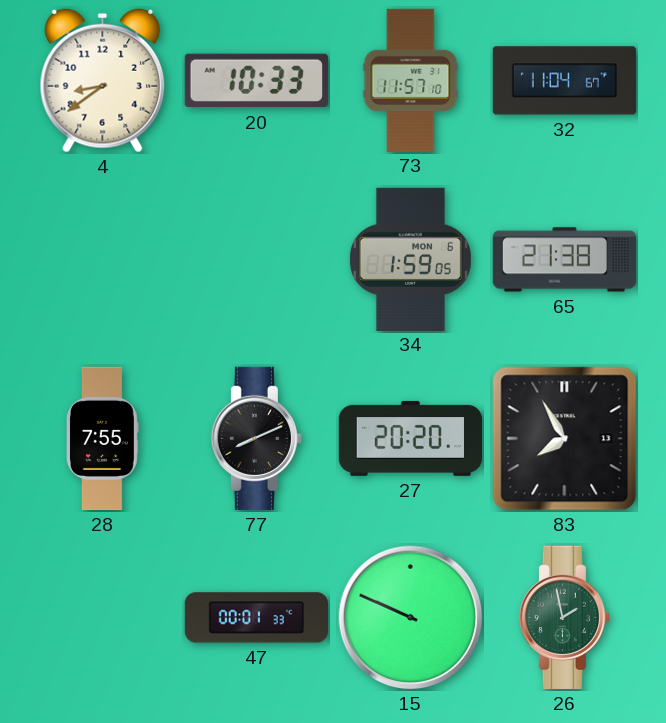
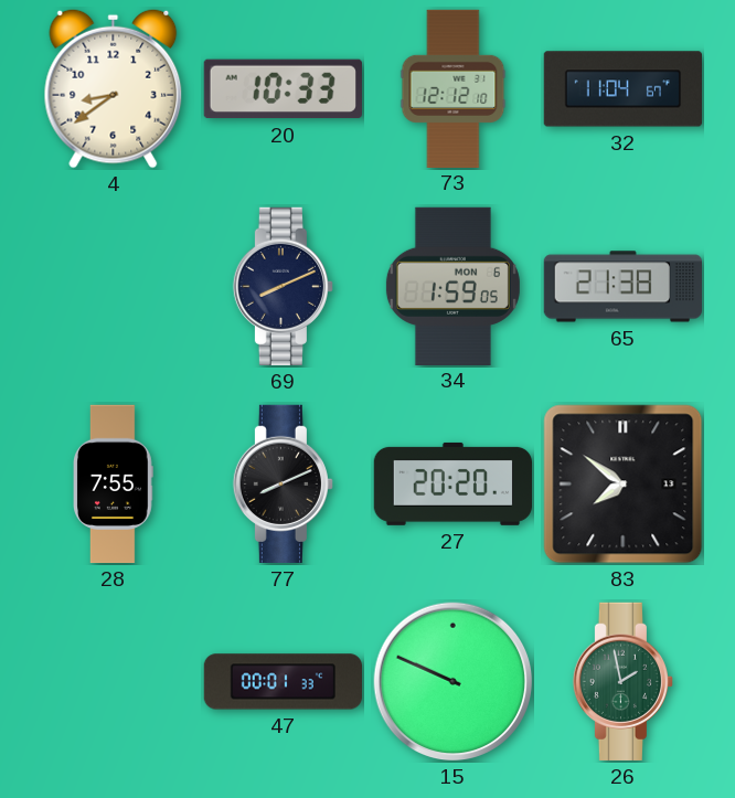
73: 11:57 -> 12:12
69: none -> 8:11
83: 7:55 -> 7:51
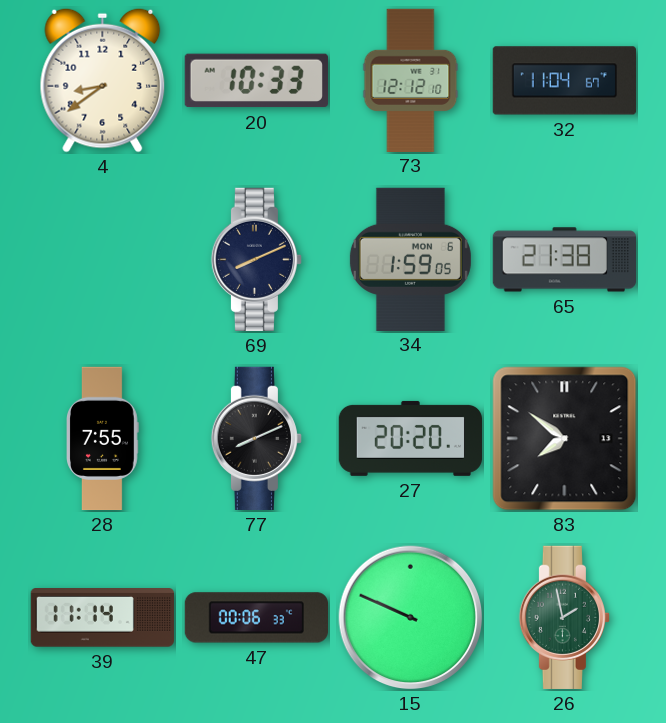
39: none -> 11:14
47: 00:01 -> 00:06
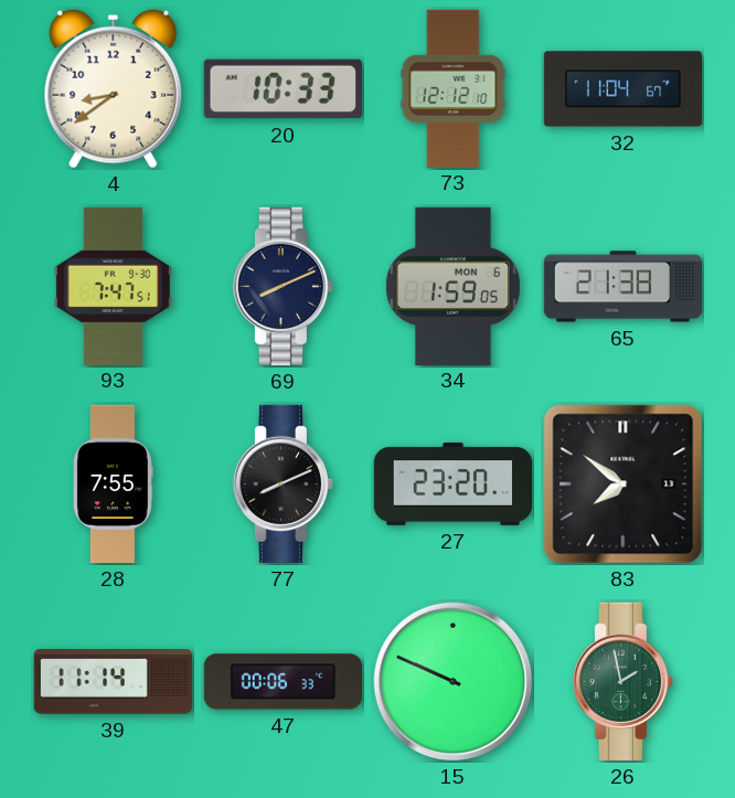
93: none -> 7:47
27: 20:20 -> 23:20
